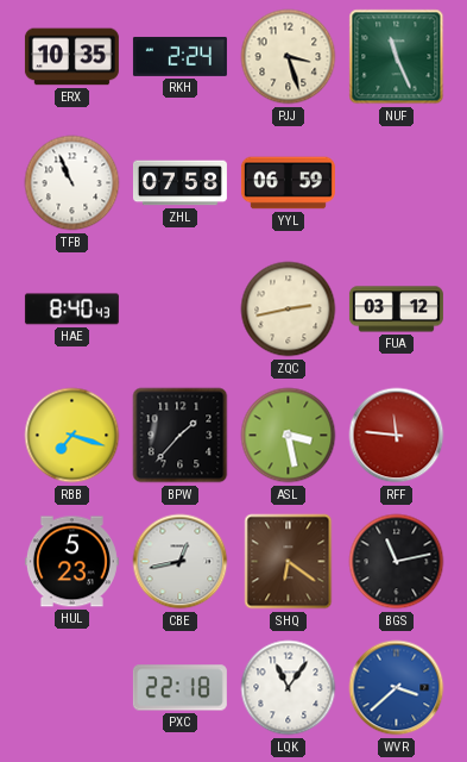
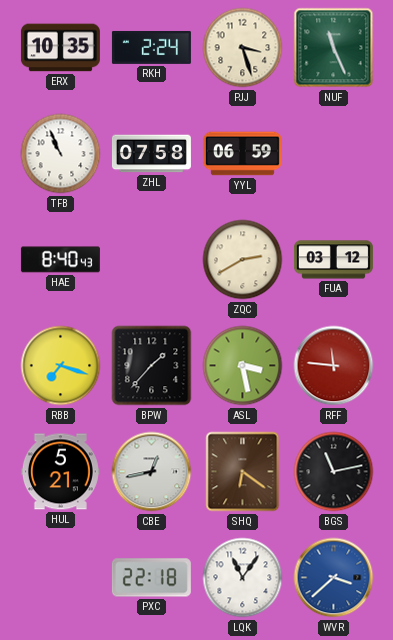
ZQC: 2:43 -> 2:40
HUL: 5:23 -> 5:21
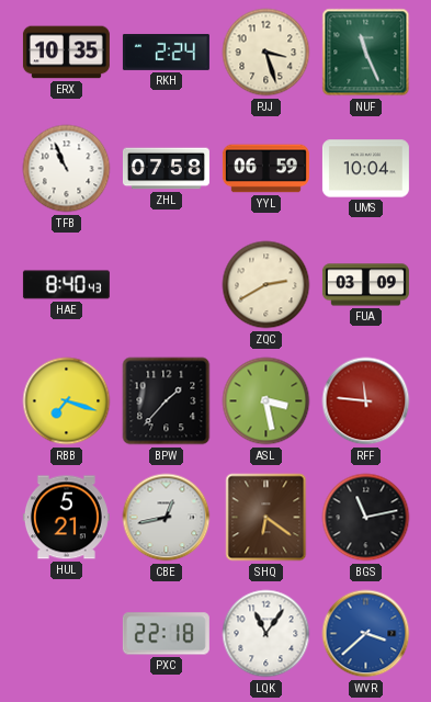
UMS: none -> 10:04
FUA: 03:12 -> 03:09
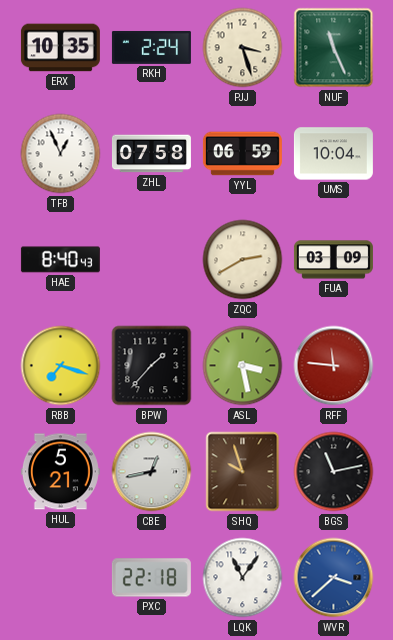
TFB: 10:56 -> 12:56
SHQ: 6:21 -> 9:57
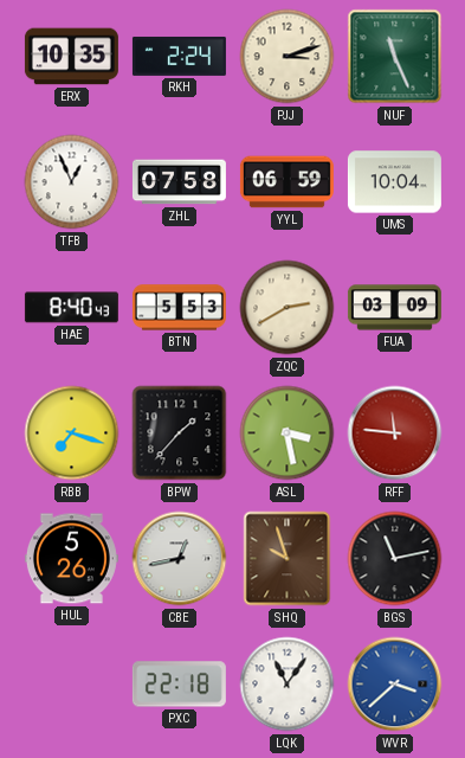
PJJ: 3:27 -> 3:12
BTN: none -> 5:53
HUL: 5:21 -> 5:26
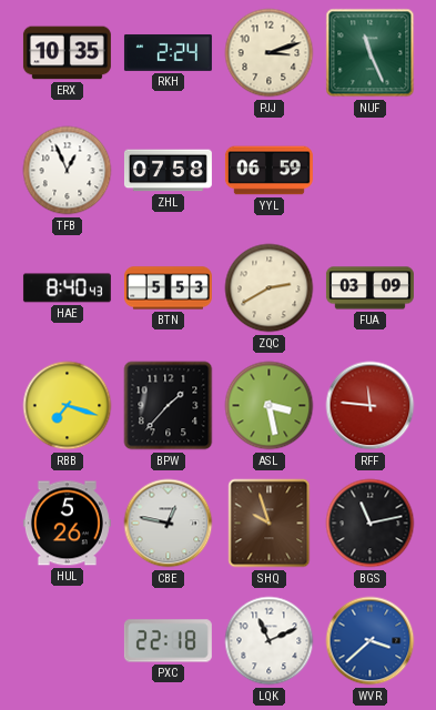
UMS: 10:04 -> none
CBE: 12:43 -> 12:47
LQK: 11:06 -> 11:11
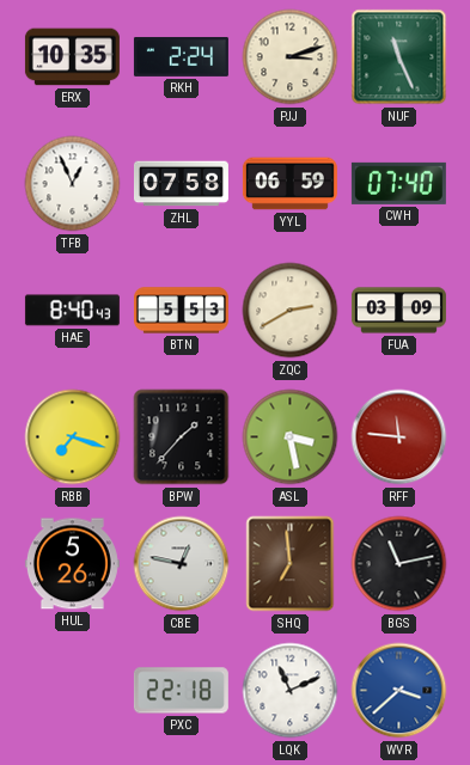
CWH: none -> 07:40
SHQ: 9:57 -> 6:59
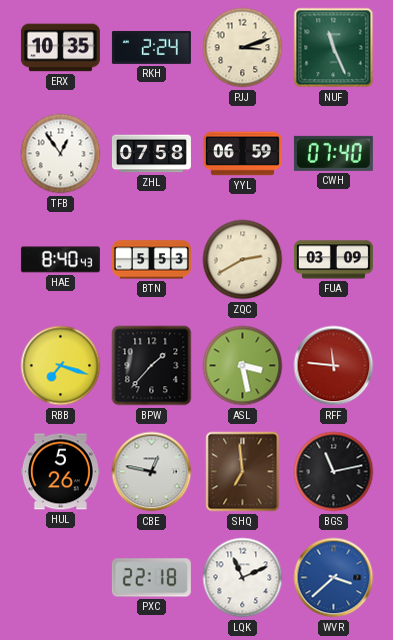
TFB: 12:56 -> 12:54
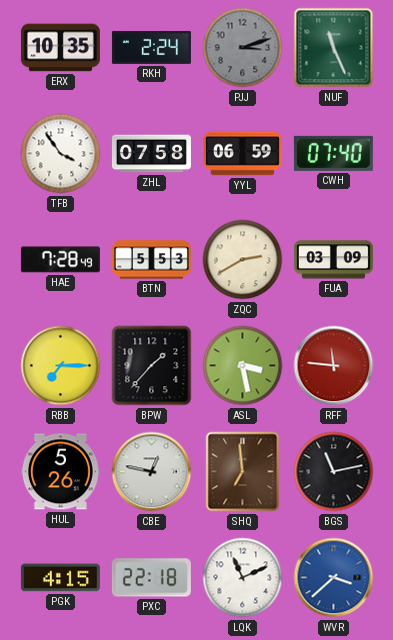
PJJ dial: cream -> grey
TFB: 12:54 -> 3:54
HAE: 8:40 -> 7:28
RBB: 7:18 -> 7:15
PGK: none -> 4:15
